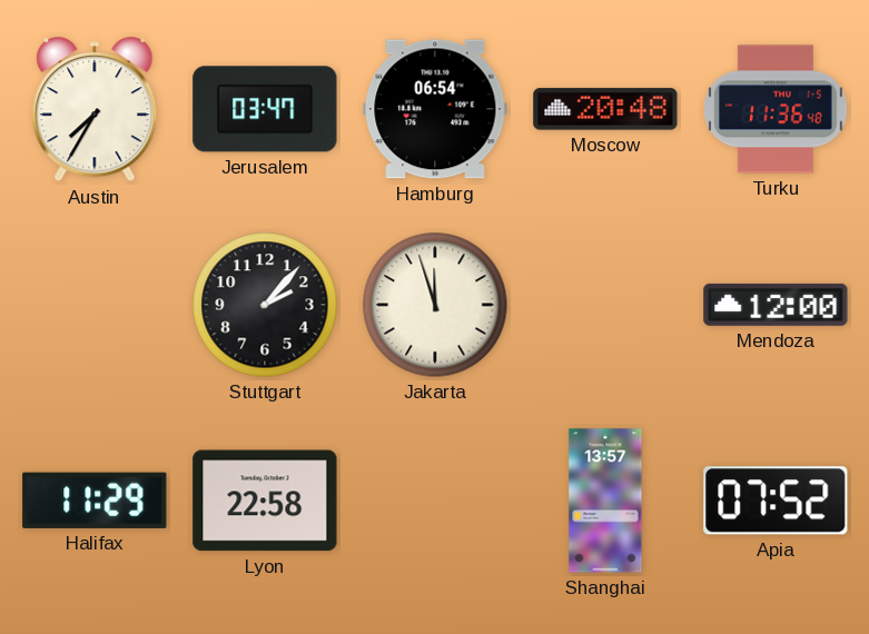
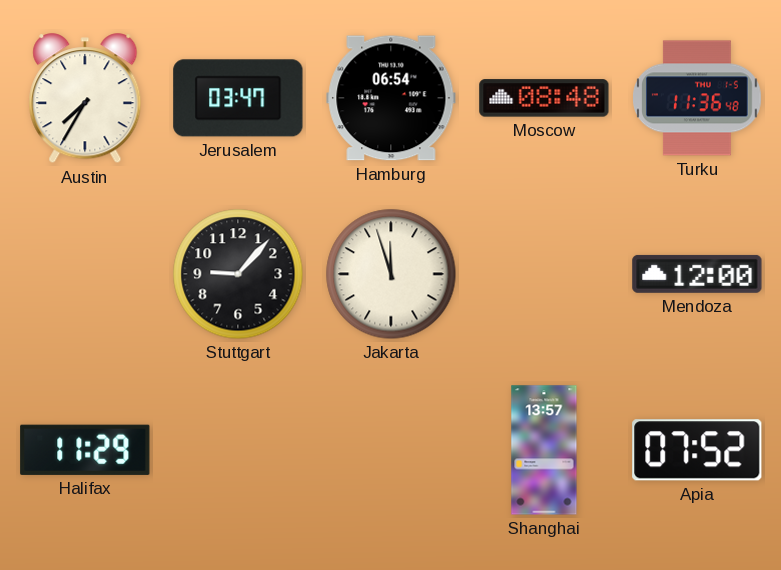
Moscow: 20:48 -> 08:48
Stuttgart: 2:07 -> 9:07
Lyon: 22:58 -> none
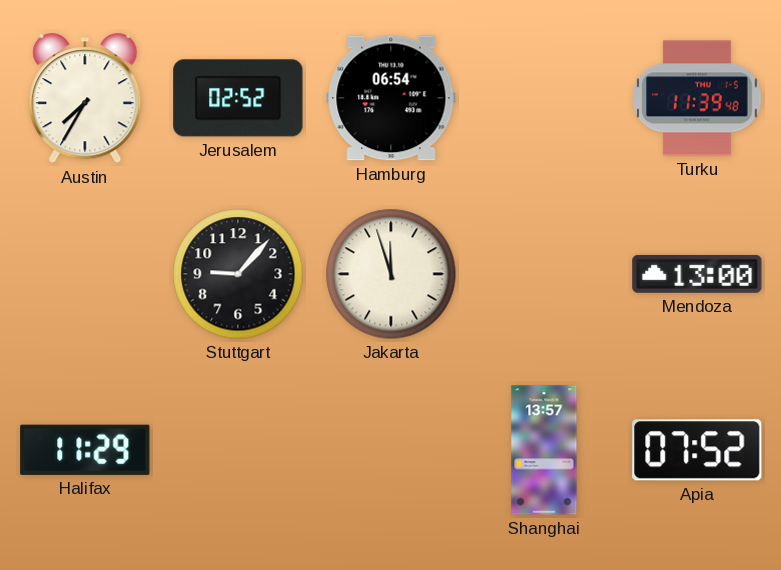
Jerusalem: 03:47 -> 02:52
Moscow: 08:48 -> none
Turku: 11:36 -> 11:39
Mendoza: 12:00 -> 13:00
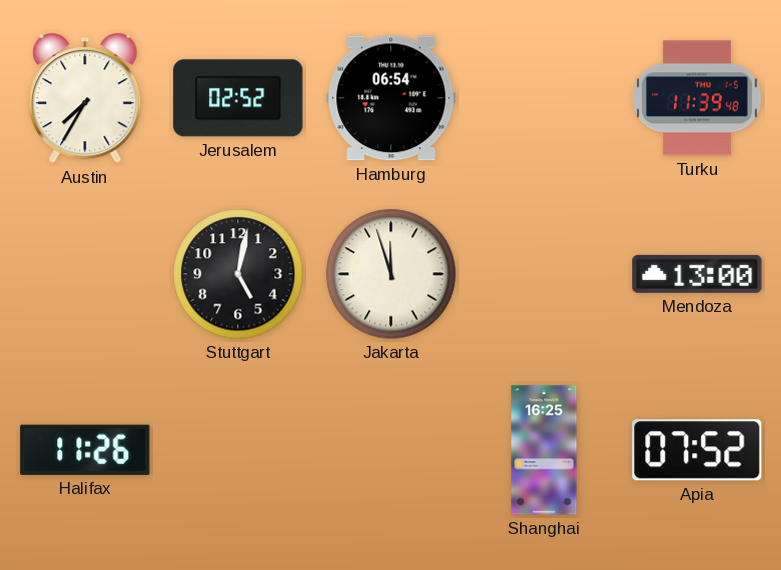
Stuttgart: 9:07 -> 5:02
Halifax: 11:29 -> 11:26
Shanghai: 13:57 -> 16:25
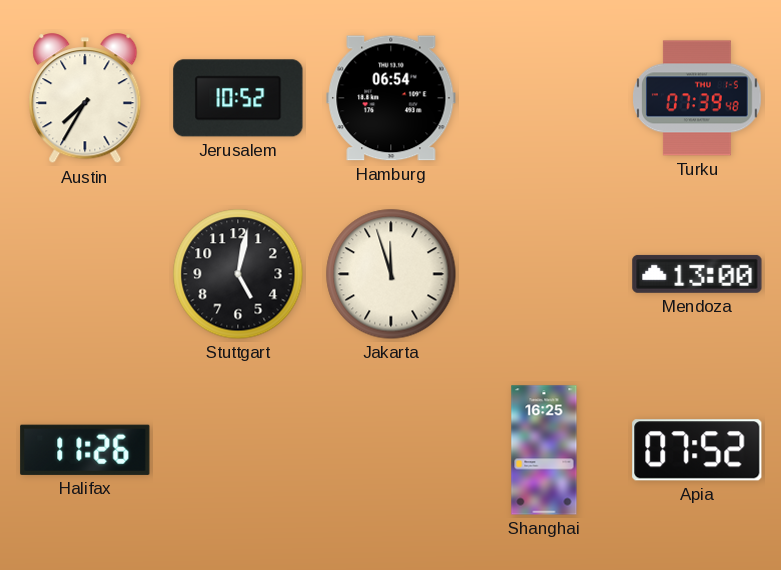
Jerusalem: 02:52 -> 10:52
Turku: 11:39 -> 07:39
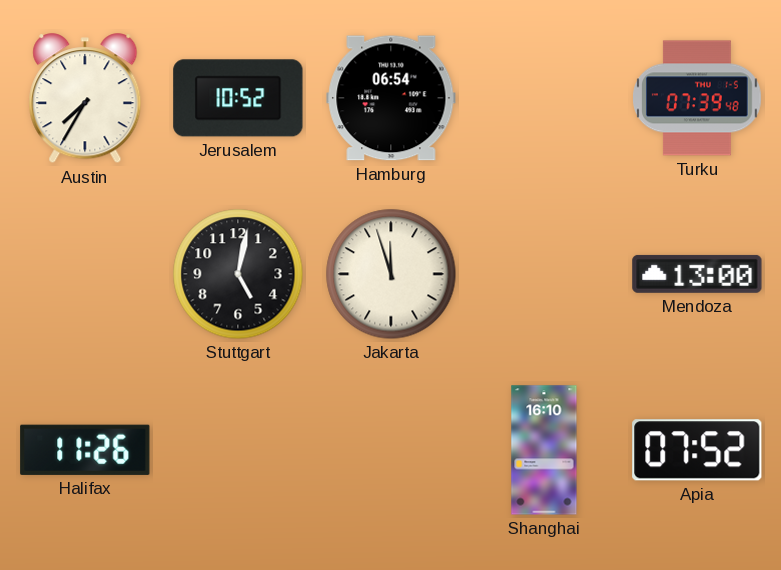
Shanghai: 16:25 -> 16:10
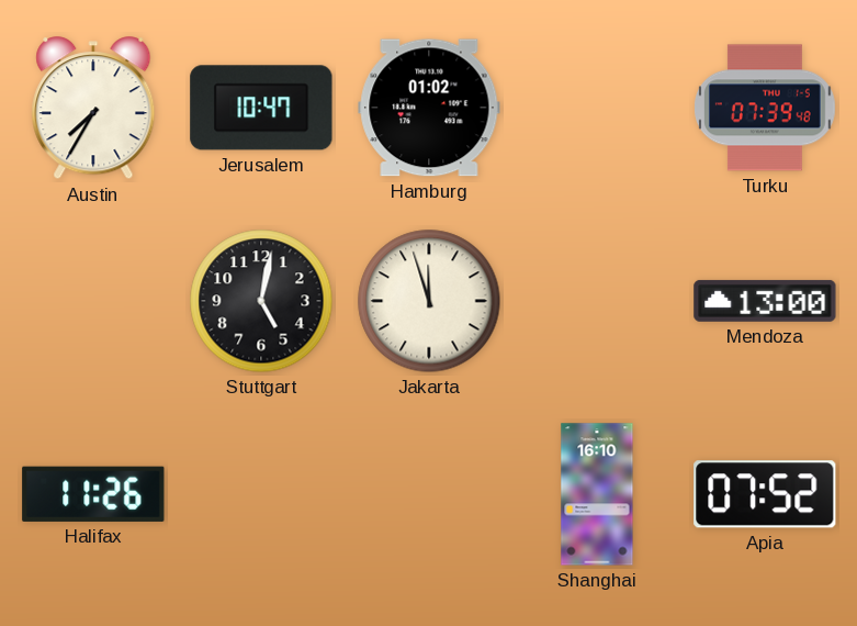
Jerusalem: 10:52 -> 10:47
Hamburg: 06:54 -> 01:02
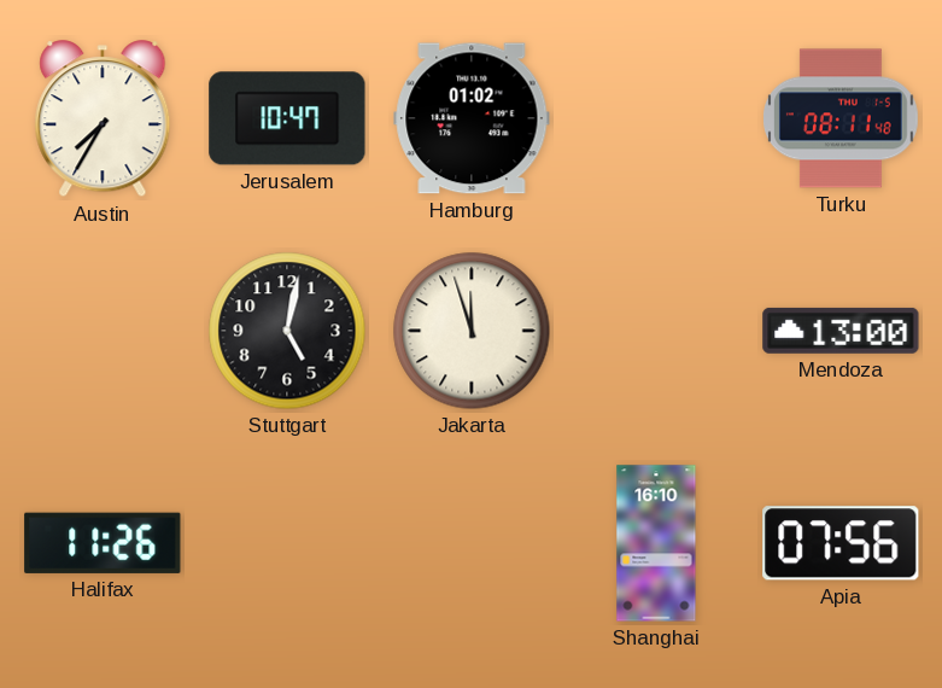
Turku: 07:39 -> 08:11
Apia: 07:52 -> 07:56
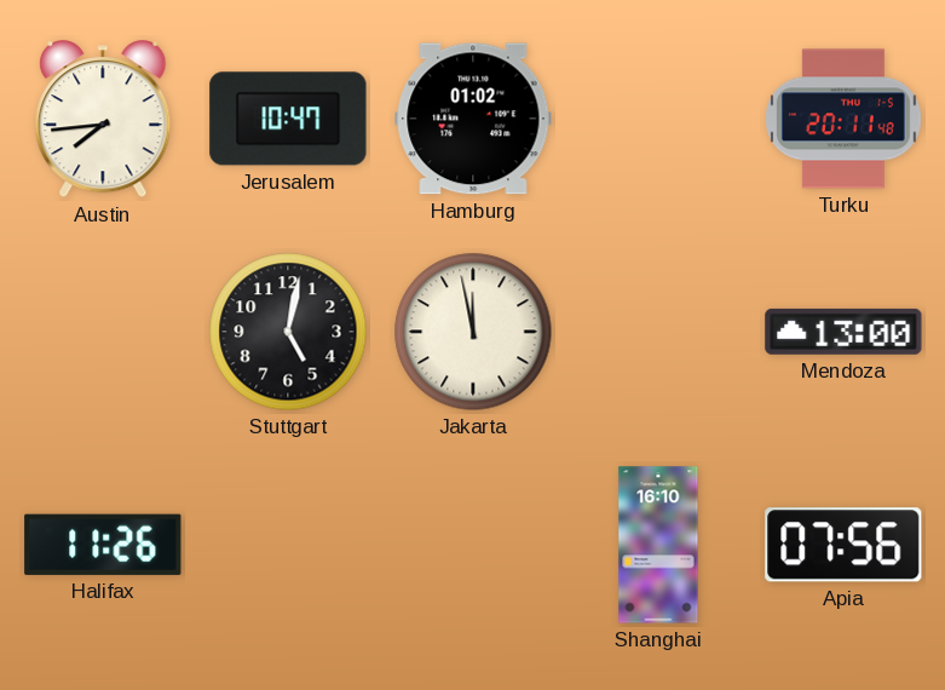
Austin: 7:35 -> 7:44
Turku: 08:11 -> 20:11
Jakarta: 11:57 -> 11:58
